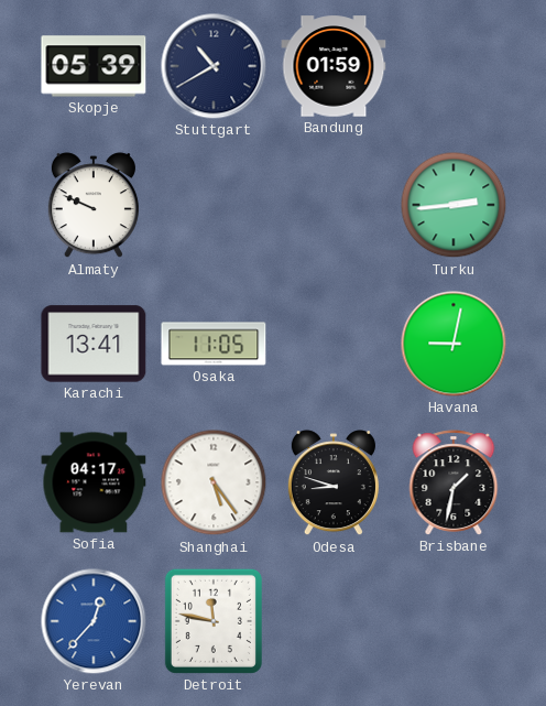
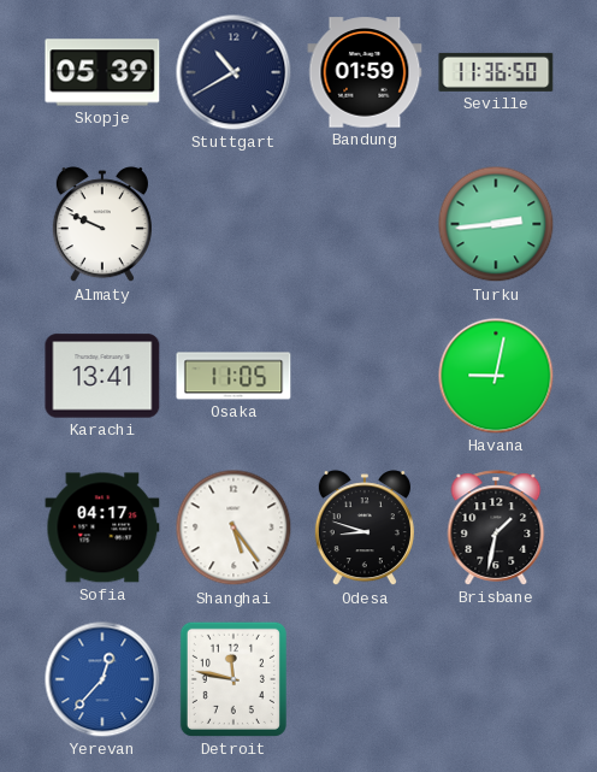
Seville: none -> 11:36
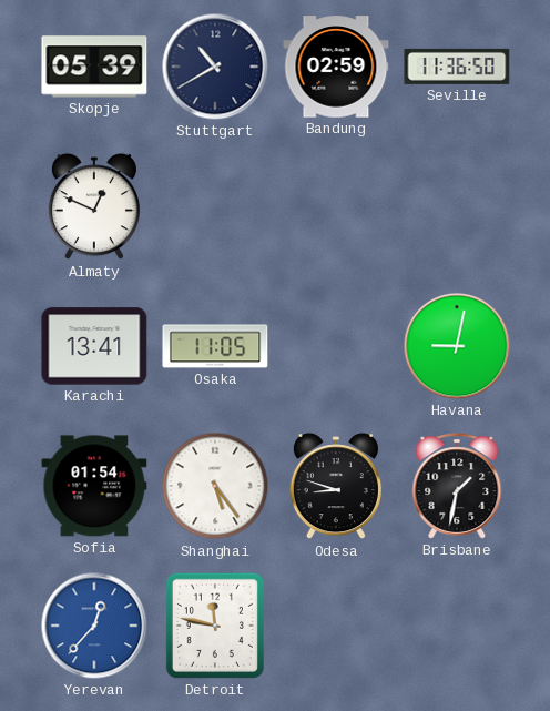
Bandung: 01:59 -> 02:59
Almaty: 9:49 -> 12:49
Turku: 2:44 -> none
Sofia: 04:17 -> 01:54
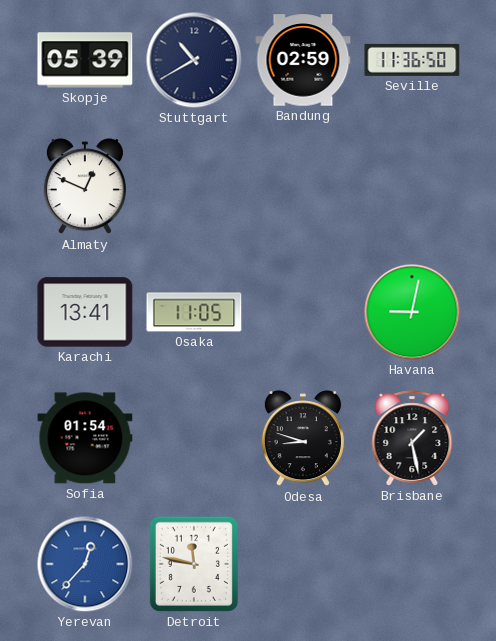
Shanghai: 5:24 -> none
Brisbane: 1:32 -> 1:28
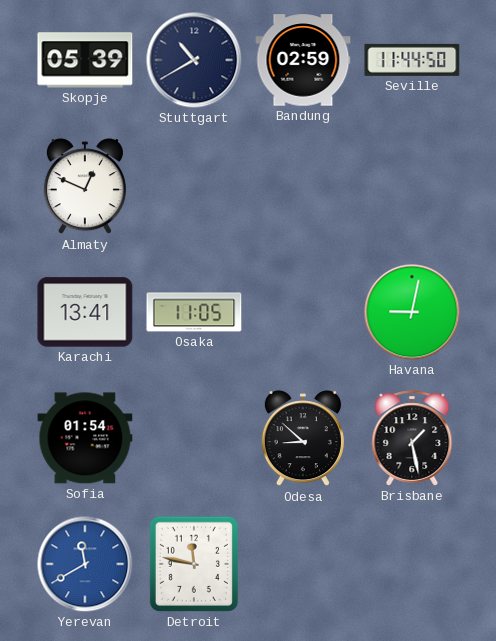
Seville: 11:36 -> 11:44
Odesa: 8:48 -> 8:52
Yerevan: 12:37 -> 11:40
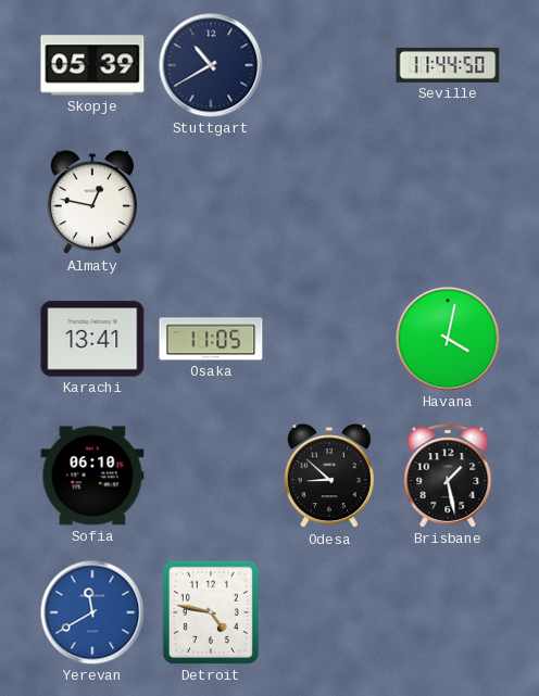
Bandung: 02:59 -> none
Almaty: 12:49 -> 12:47
Havana: 9:02 -> 4:02
Sofia: 01:54 -> 06:10
Detroit: 11:47 -> 4:47
